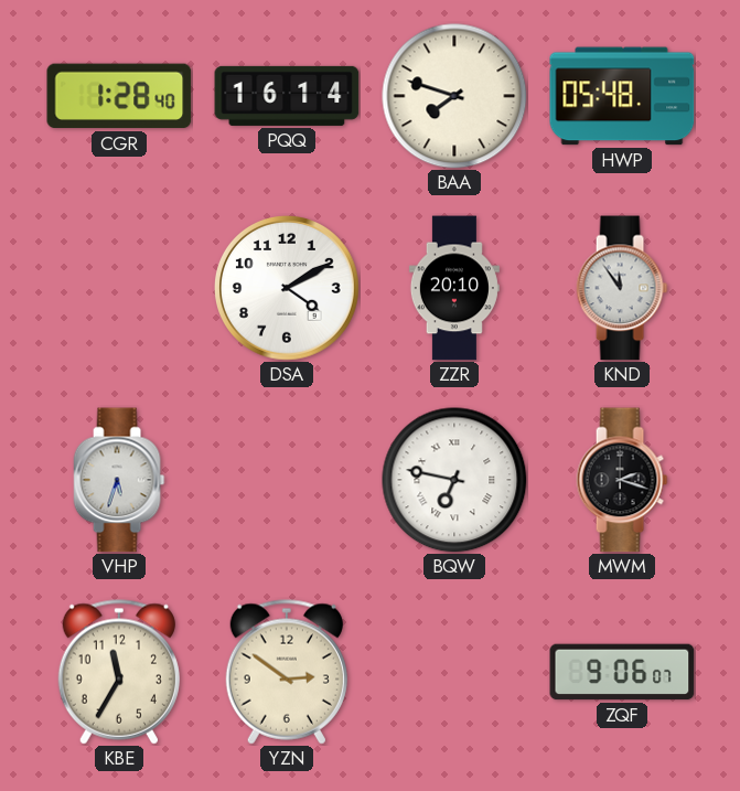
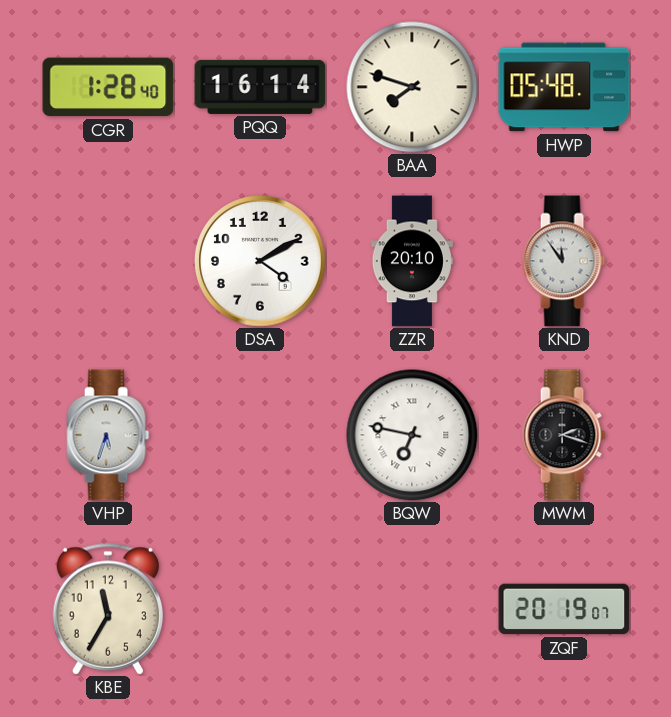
YZN: 2:51 -> none
ZQF: 9:06 -> 20:19
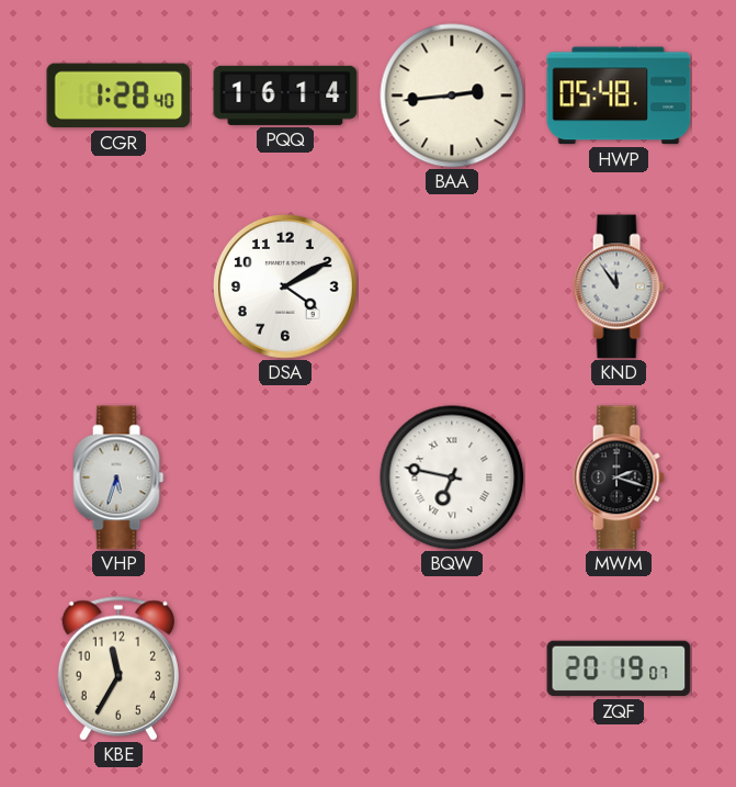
BAA: 7:48 -> 2:44
ZZR: 20:10 -> none
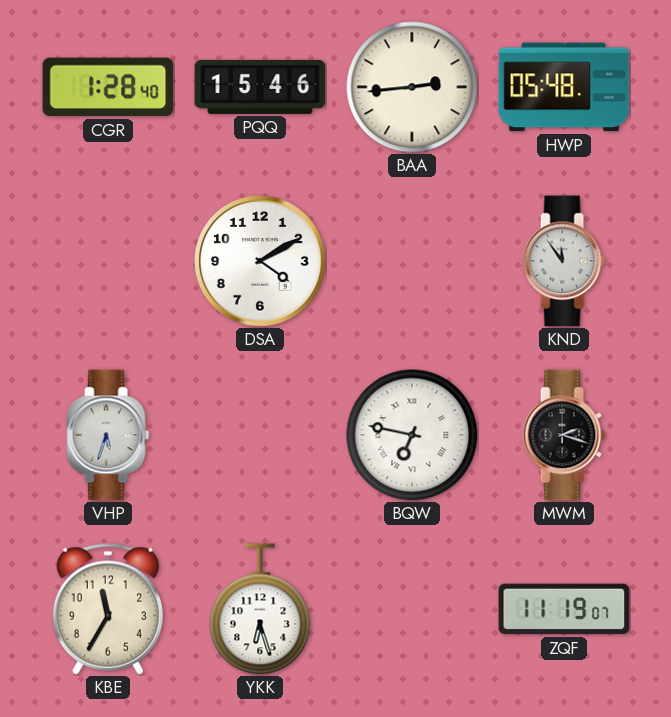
PQQ: 16:14 -> 15:46
YKK: none -> 6:27
ZQF: 20:19 -> 11:19
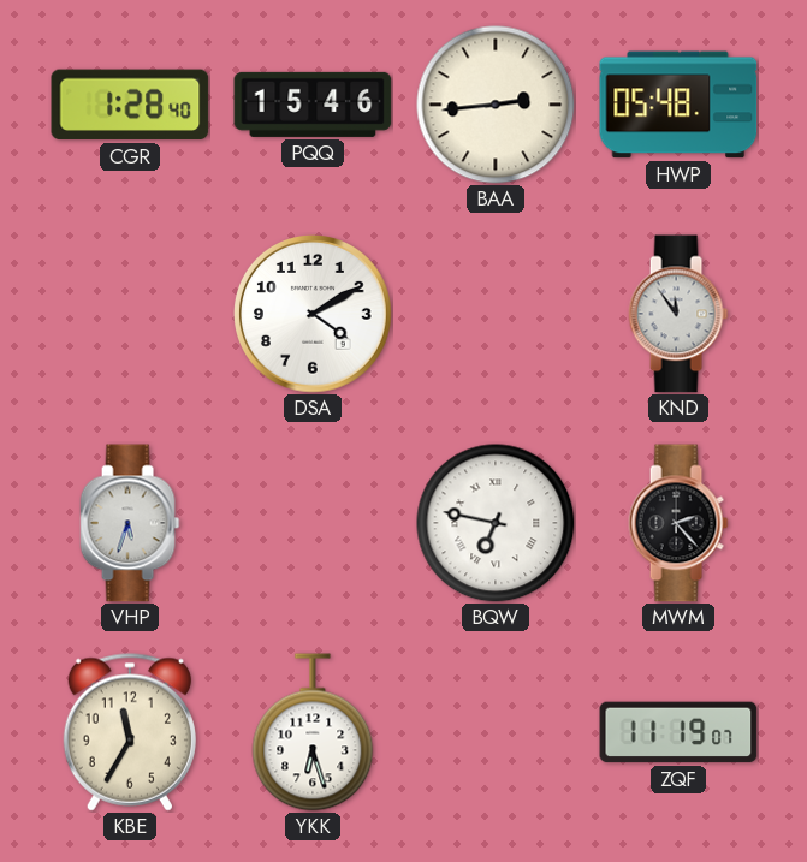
MWM: 2:18 -> 2:23
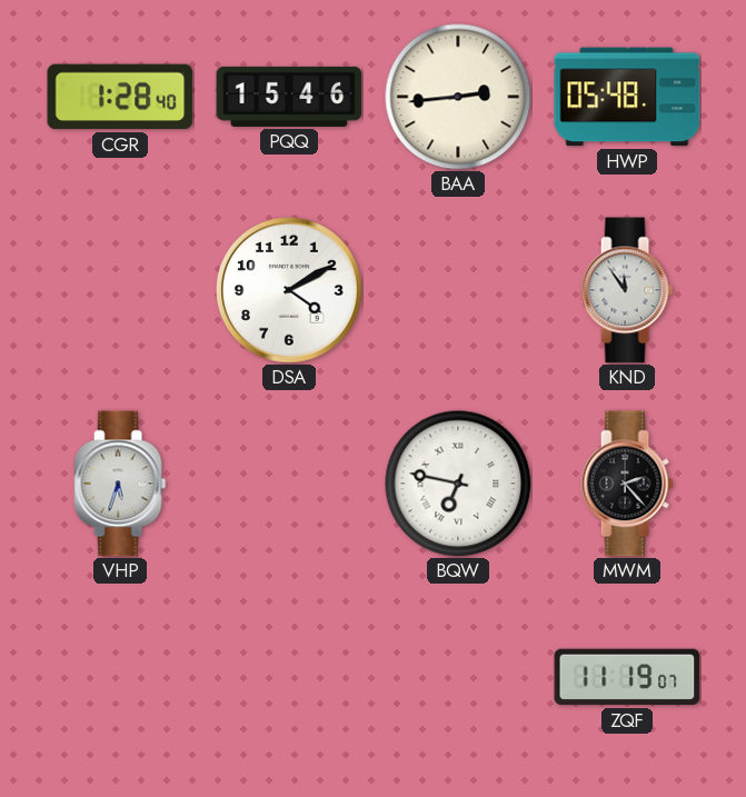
KBE: 11:35 -> none
YKK: 6:27 -> none
